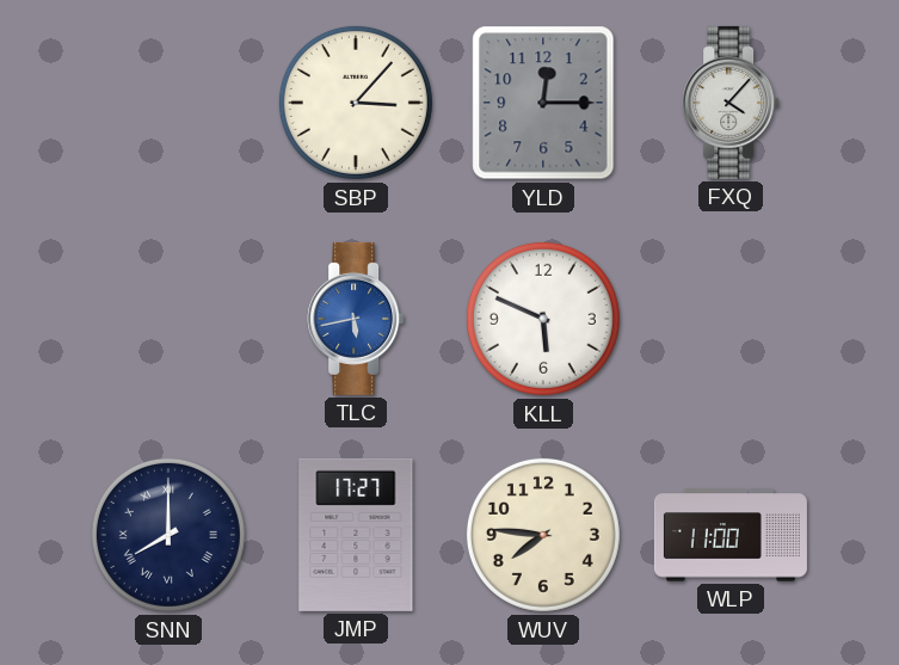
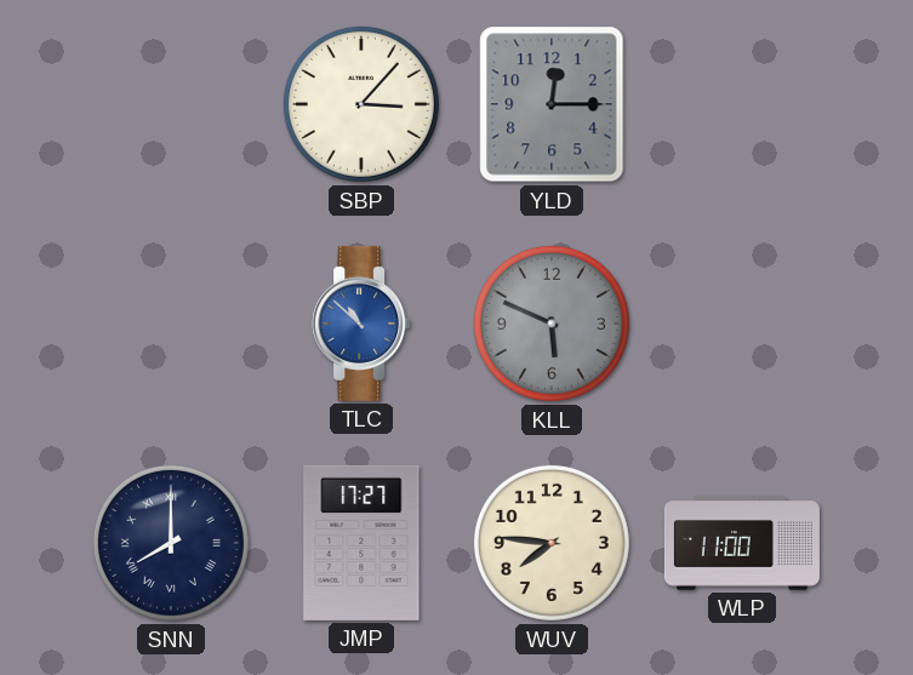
FXQ: 4:07 -> none
TLC: 5:43 -> 10:52
KLL dial: white -> grey
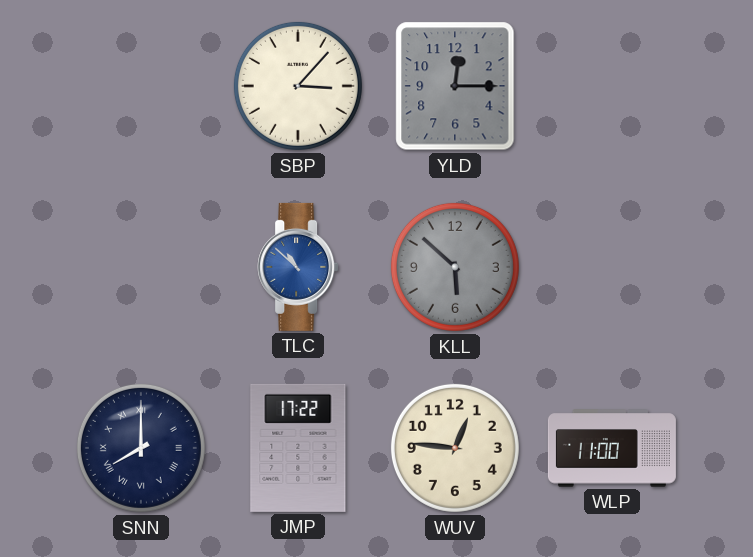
KLL: 5:49 -> 5:52
JMP: 17:27 -> 17:22
WUV: 7:46 -> 12:46
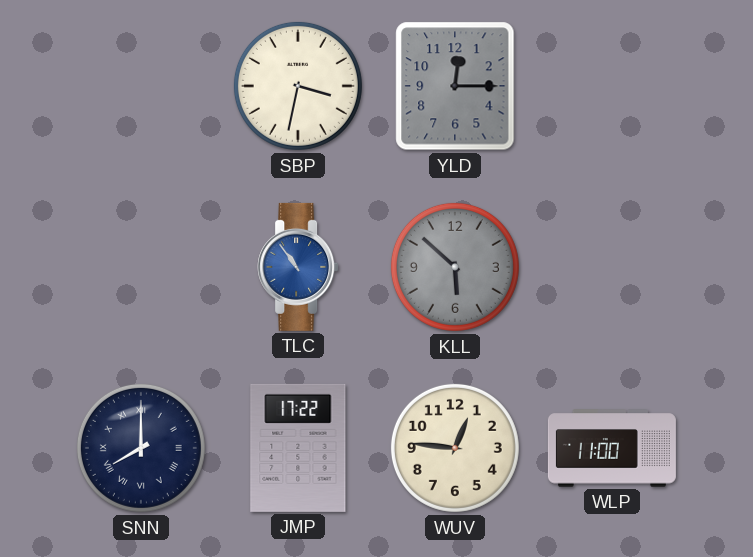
SBP: 3:07 -> 3:32
TLC: 10:52 -> 10:54
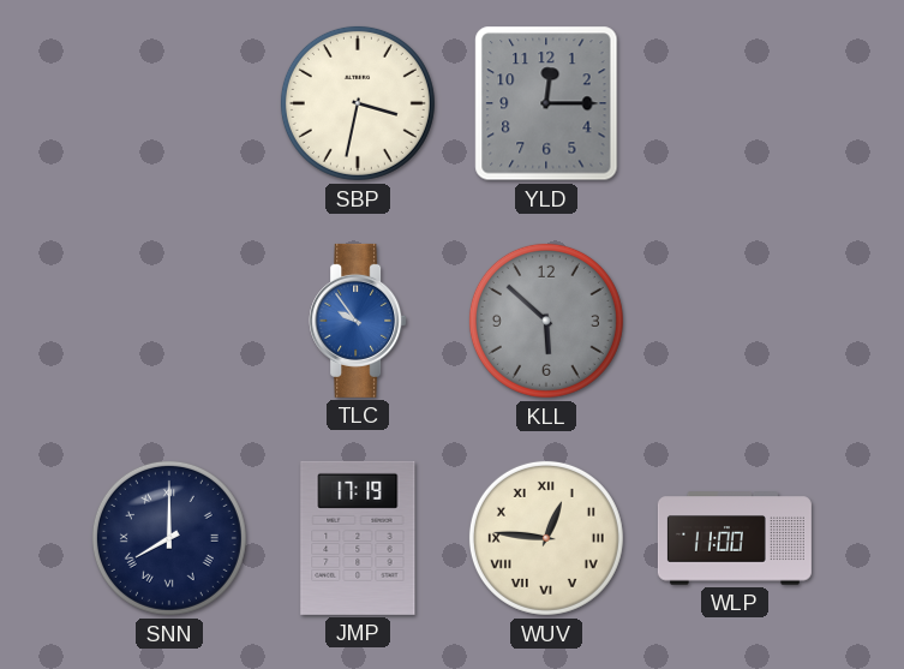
TLC: 10:54 -> 9:54
JMP: 17:22 -> 17:19
WUV numerals: Arabic -> Roman
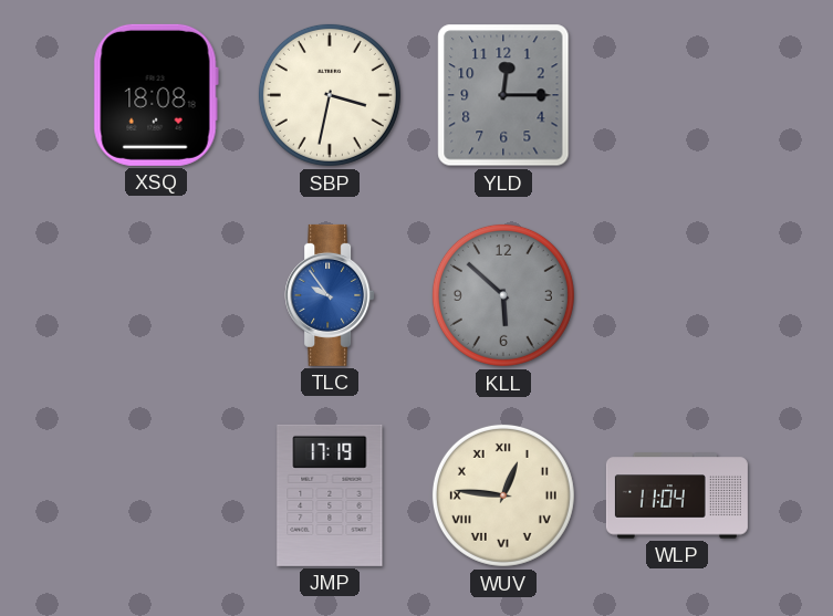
XSQ: none -> 18:08
SNN: 8:00 -> none
WLP: 11:00 -> 11:04
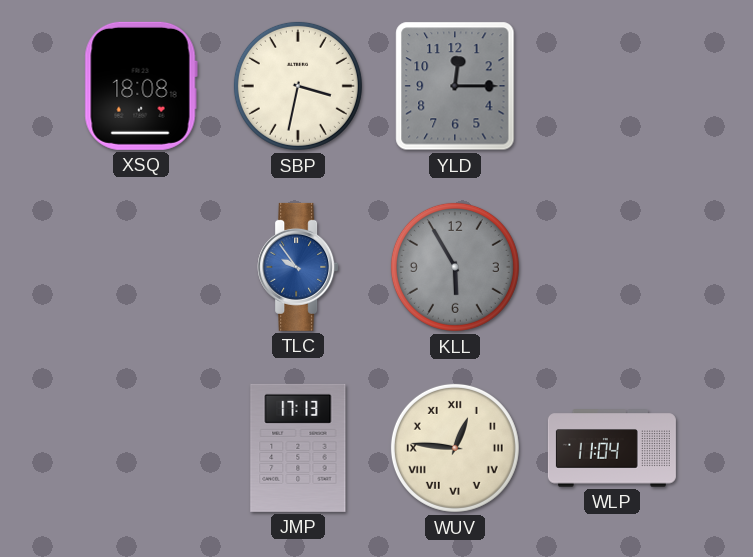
KLL: 5:52 -> 5:55
JMP: 17:19 -> 17:13
